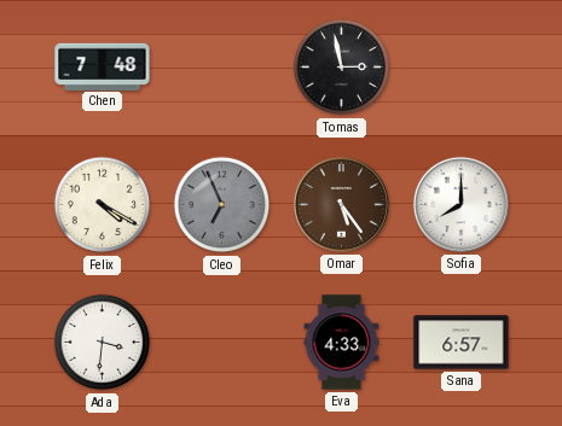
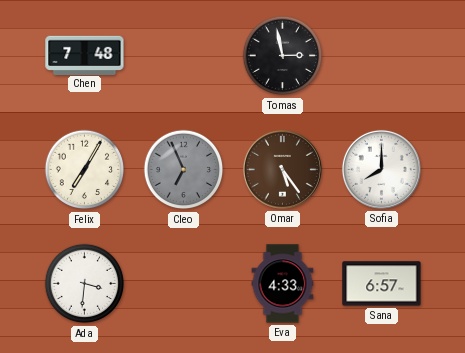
Felix: 4:20 -> 7:05
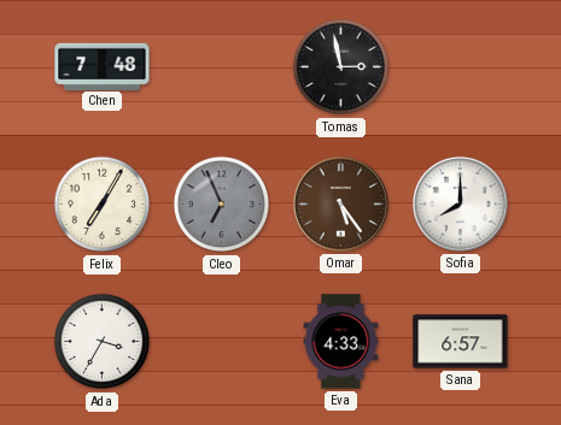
Ada: 3:31 -> 3:35
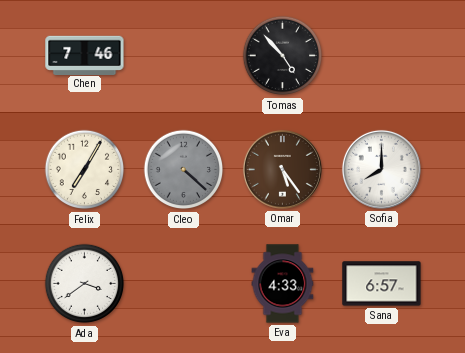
Chen: 7:48 -> 7:46
Tomas: 2:58 -> 4:53
Cleo: 6:56 -> 4:22
Ada: 3:35 -> 3:39
